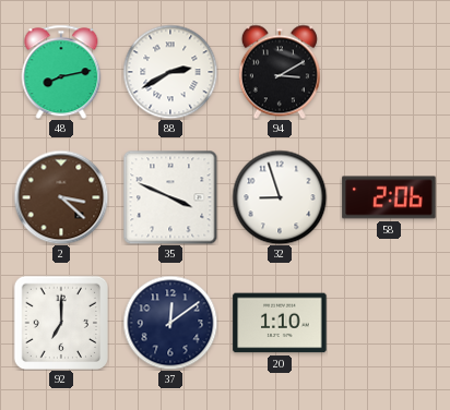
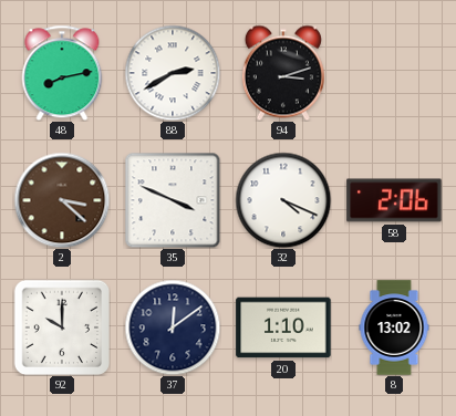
94: 3:10 -> 3:12
32: 8:57 -> 4:19
92: 7:00 -> 10:00
8: none -> 13:02
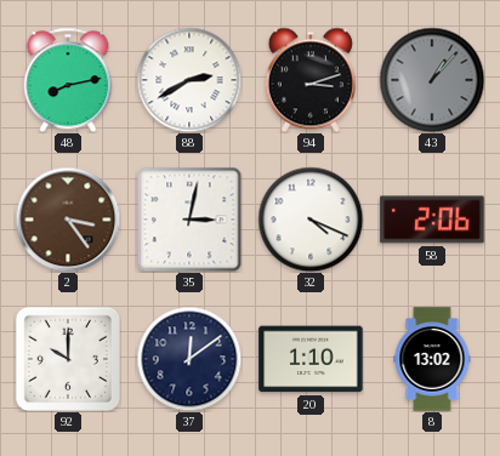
43: none -> 1:07
2: 3:22 -> 3:24
35: 3:49 -> 3:02
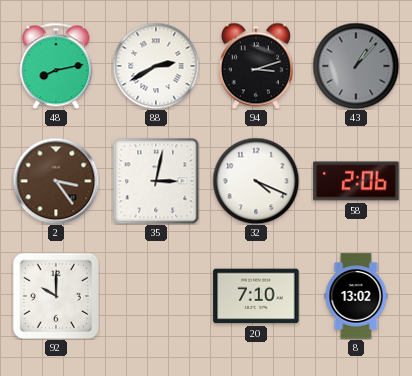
37: 12:09 -> none
20: 1:10 -> 7:10
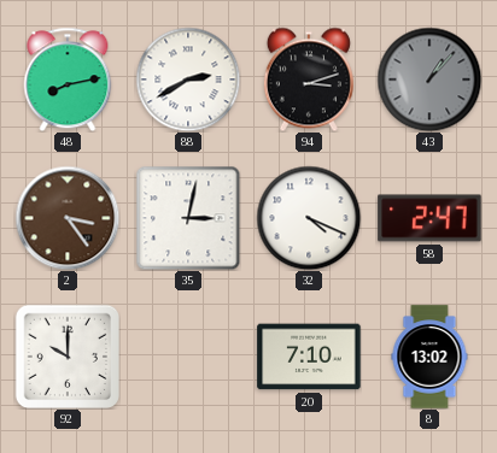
58: 2:06 -> 2:47
